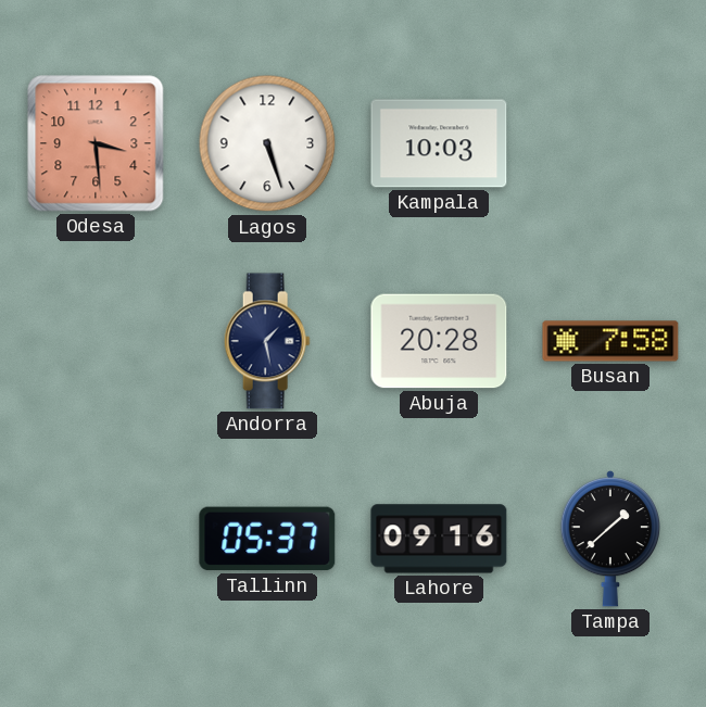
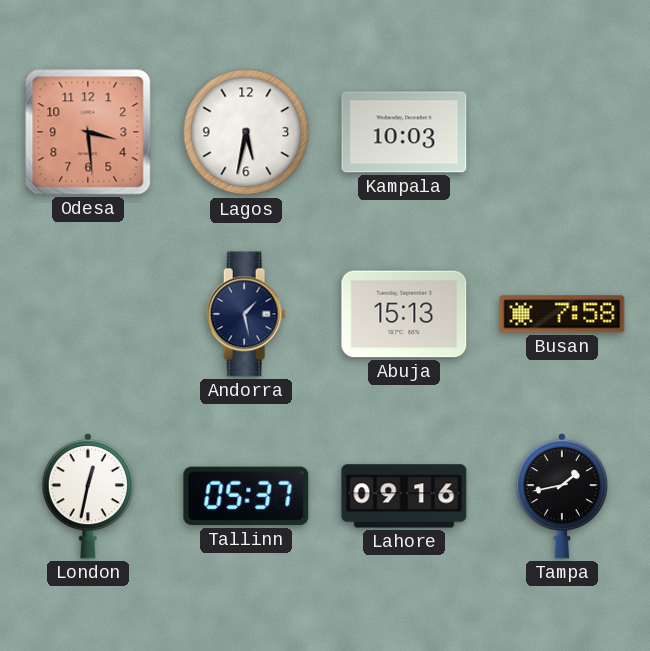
Lagos: 5:27 -> 5:32
Abuja: 20:28 -> 15:13
London: none -> 12:32
Tampa: 1:38 -> 1:43
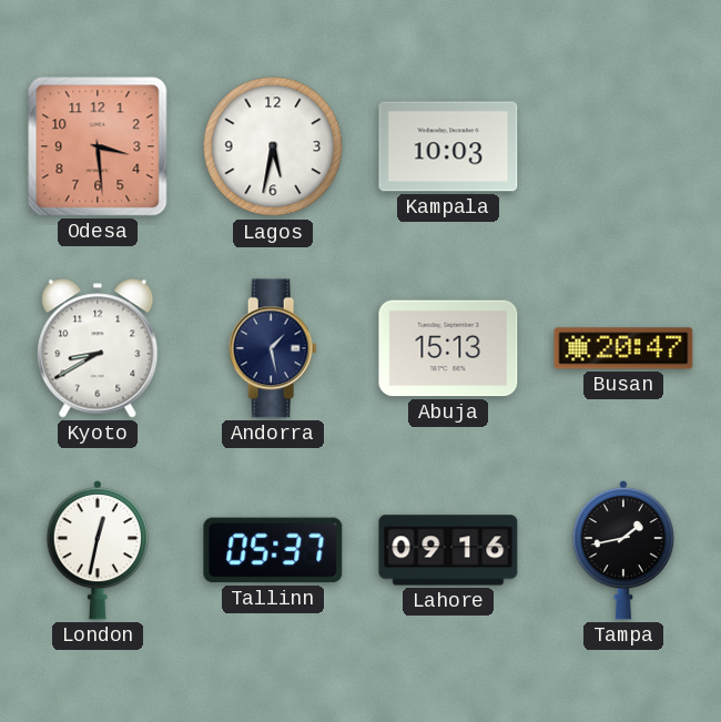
Kyoto: none -> 8:40
Busan: 7:58 -> 20:47
